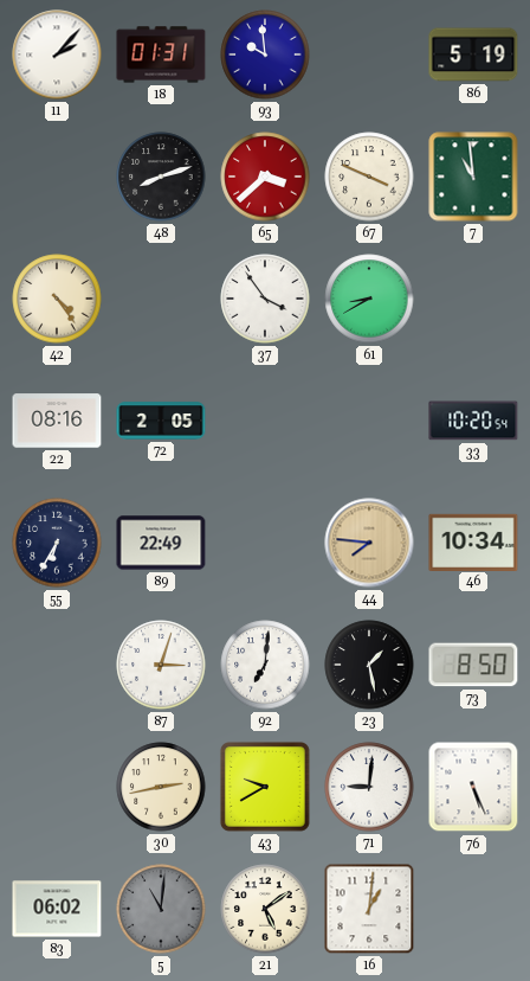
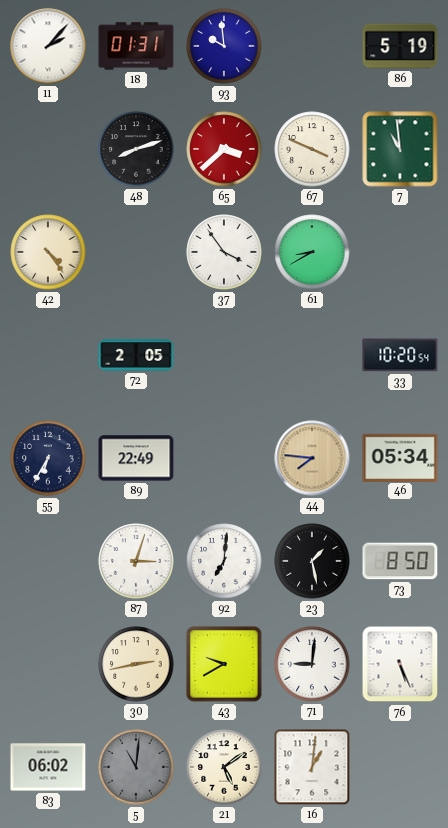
22: 08:16 -> none
46: 10:34 -> 05:34
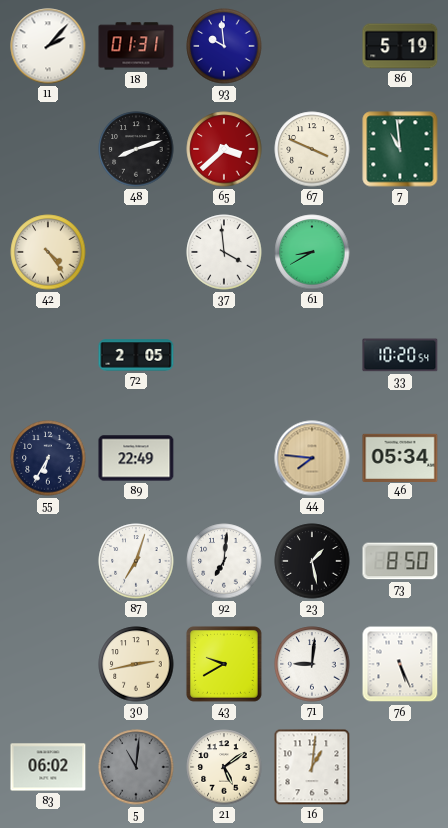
37: 3:54 -> 3:59
87: 3:03 -> 7:03
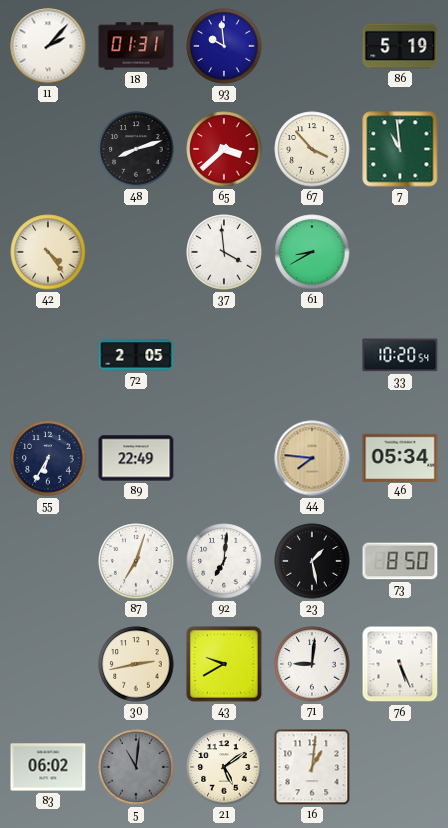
67: 3:49 -> 3:53
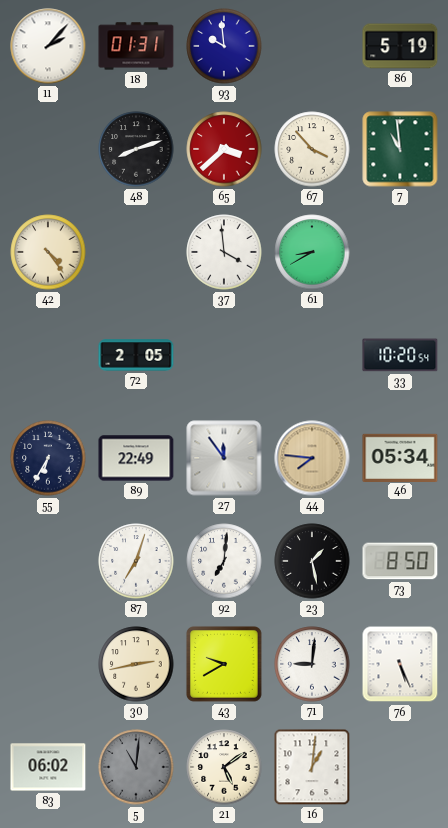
27: none -> 11:54
